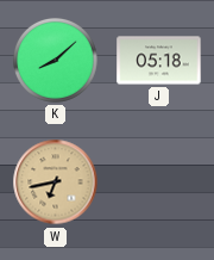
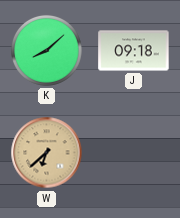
J: 05:18 -> 09:18
W: 6:43 -> 6:38
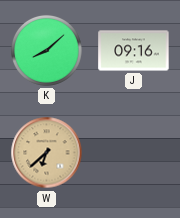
J: 09:18 -> 09:16
